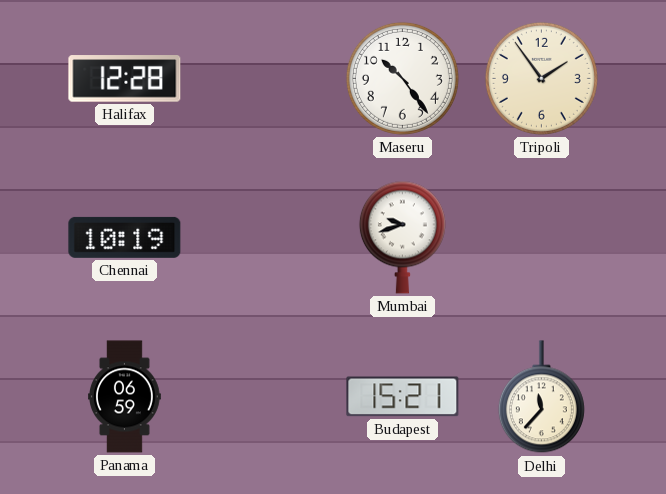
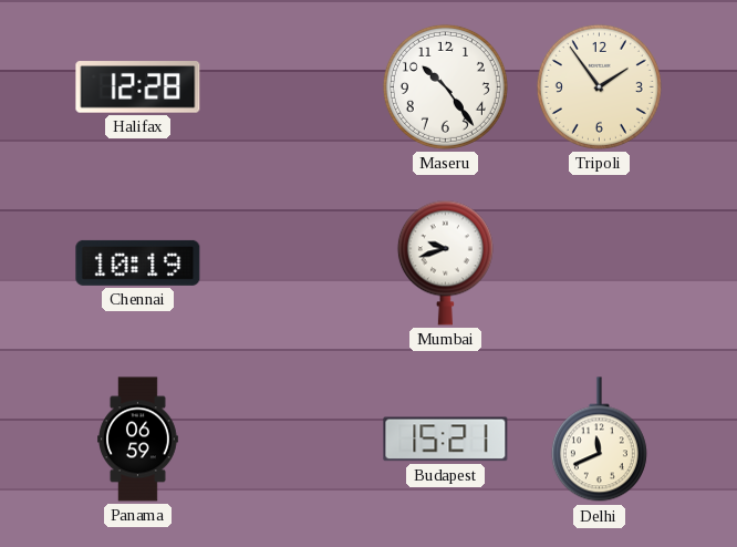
Delhi: 11:37 -> 11:41
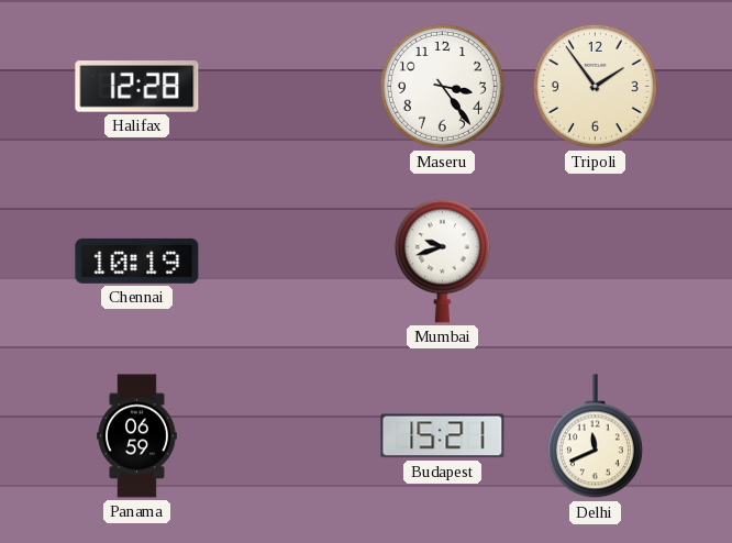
Maseru: 10:24 -> 3:24
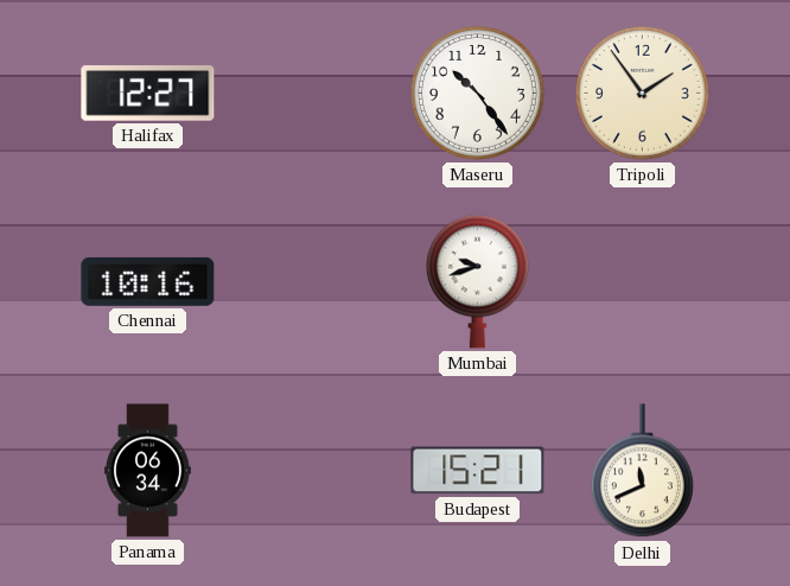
Halifax: 12:28 -> 12:27
Maseru: 3:24 -> 10:24
Chennai: 10:19 -> 10:16
Panama: 06:59 -> 06:34
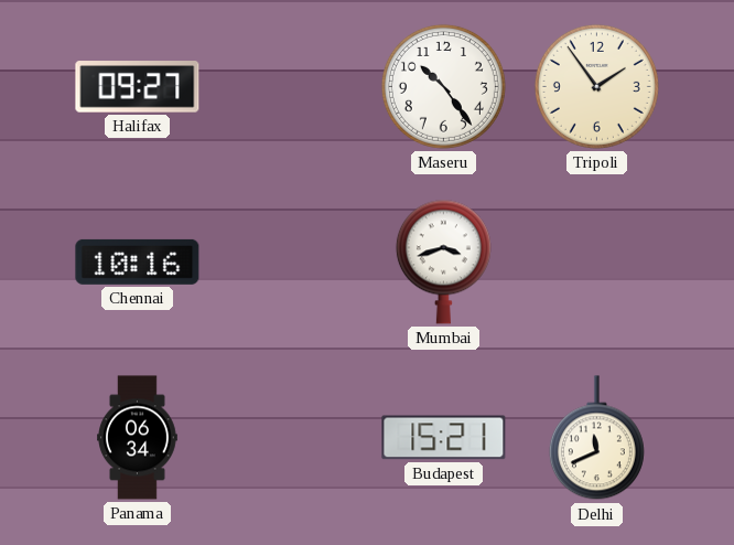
Halifax: 12:27 -> 09:27
Mumbai: 9:42 -> 3:42
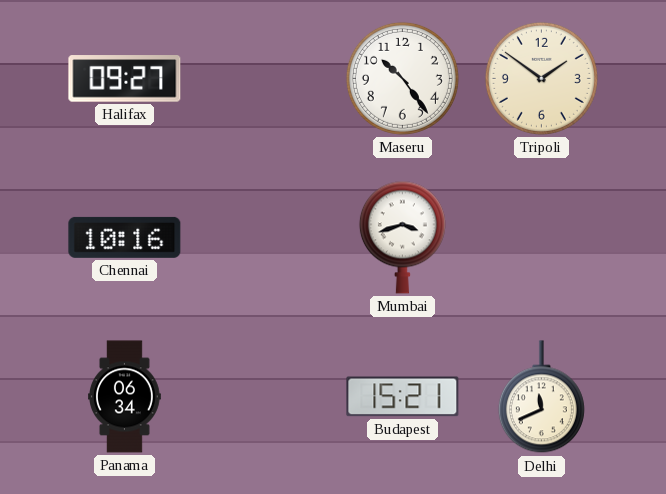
Tripoli: 1:54 -> 1:51
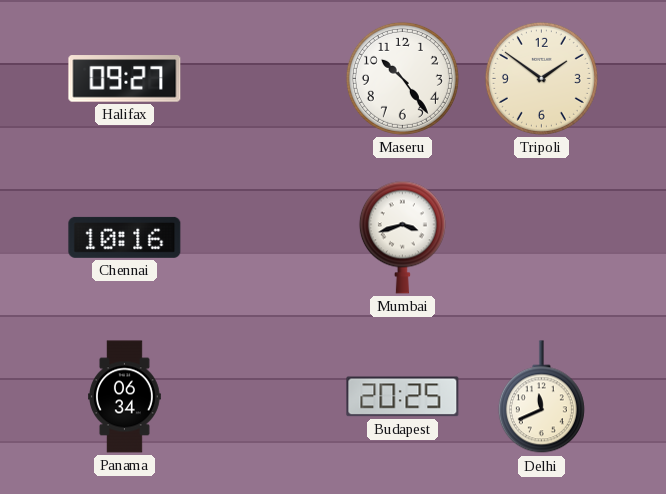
Budapest: 15:21 -> 20:25
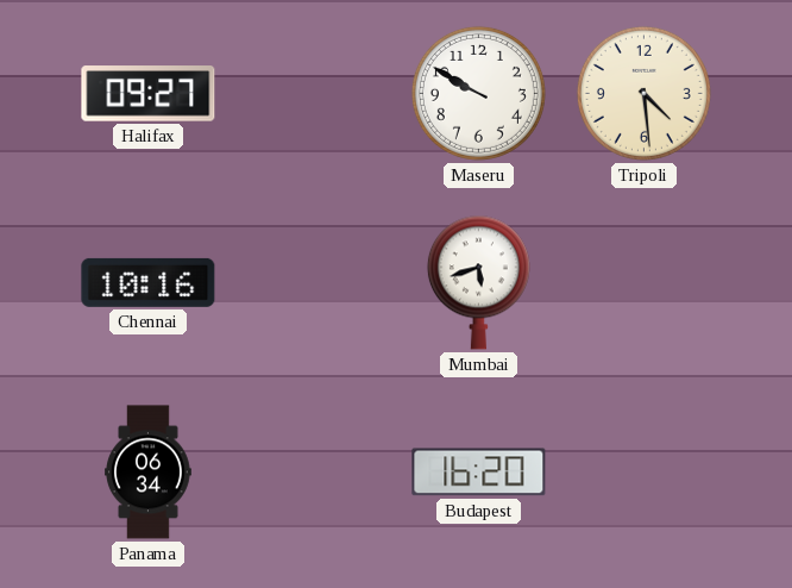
Maseru: 10:24 -> 9:50
Tripoli: 1:51 -> 4:29
Mumbai: 3:42 -> 5:42
Budapest: 20:25 -> 16:20
Delhi: 11:41 -> none
